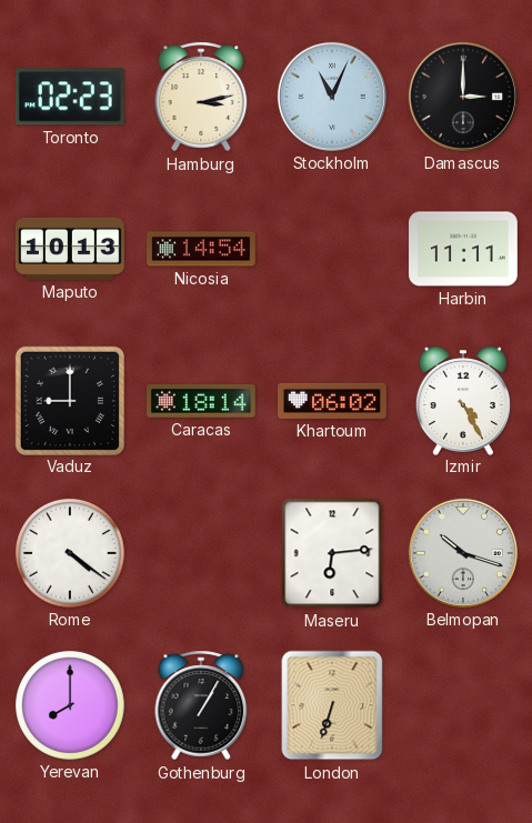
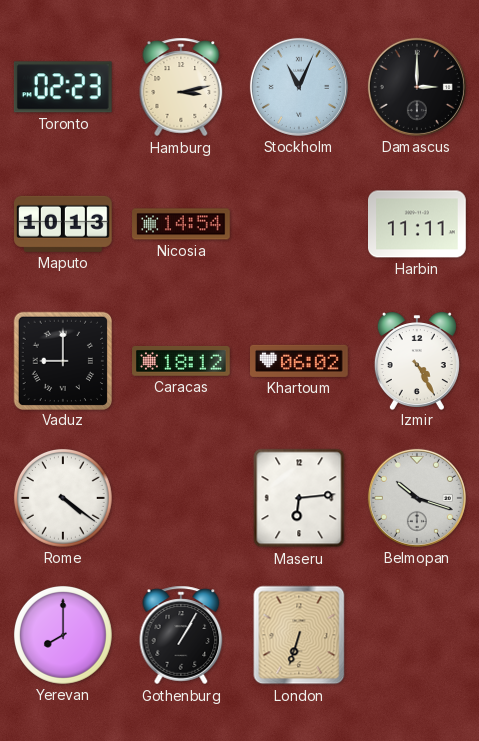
Caracas: 18:14 -> 18:12
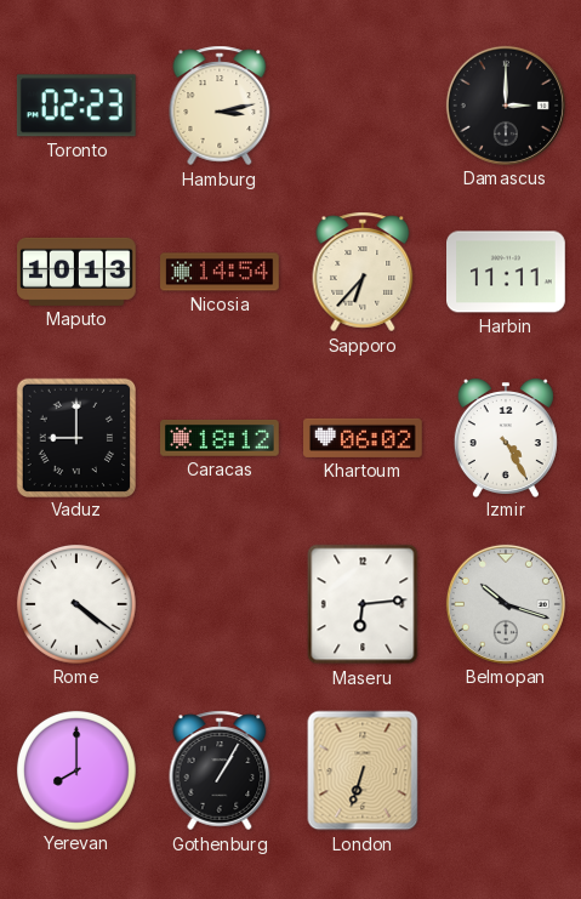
Stockholm: 11:04 -> none
Sapporo: none -> 6:37
